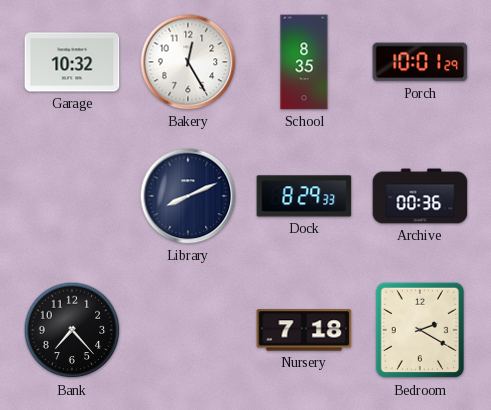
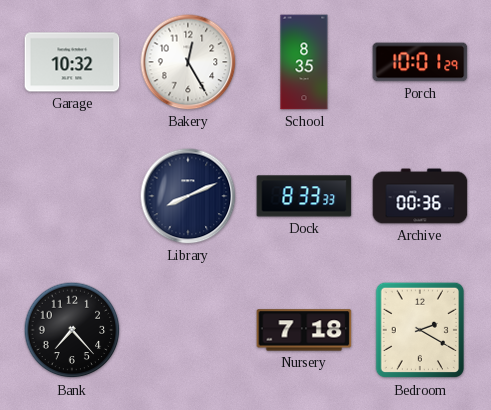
Dock: 8:29 -> 8:33
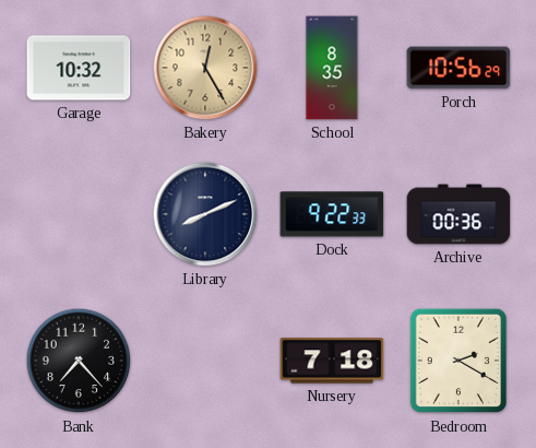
Bakery dial: white -> champagne
Porch: 10:01 -> 10:56
Dock: 8:33 -> 9:22
